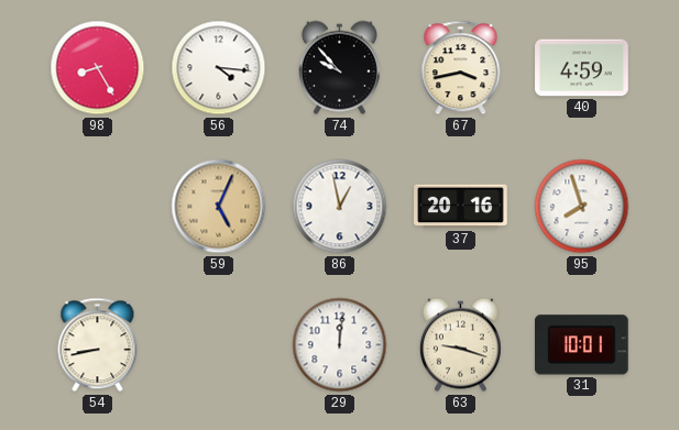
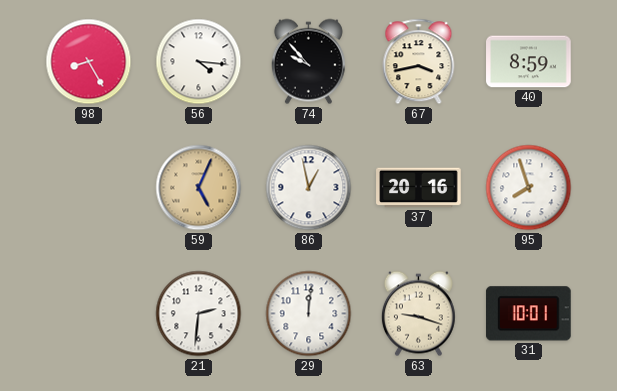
40: 4:59 -> 8:59
54: 8:43 -> none
21: none -> 2:31
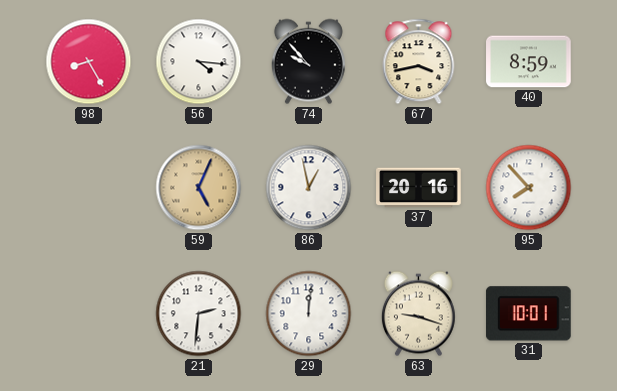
95: 7:57 -> 7:53
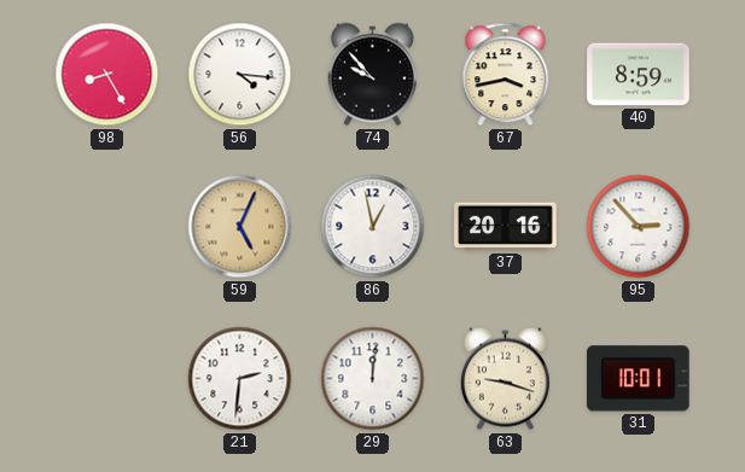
95: 7:53 -> 2:53
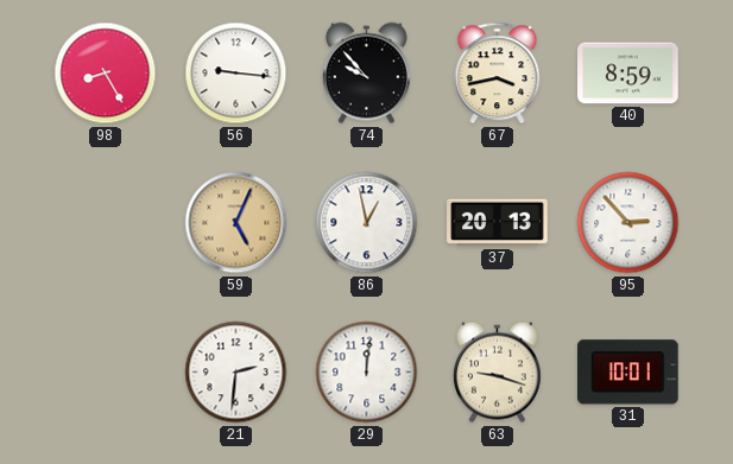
56: 4:16 -> 9:16
37: 20:16 -> 20:13
